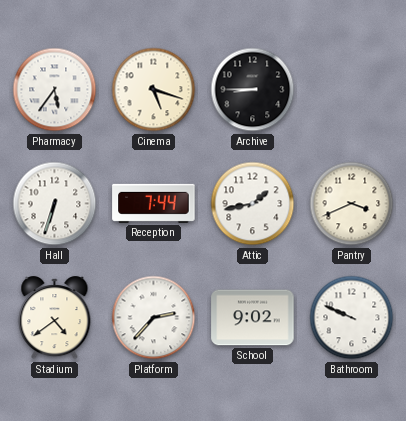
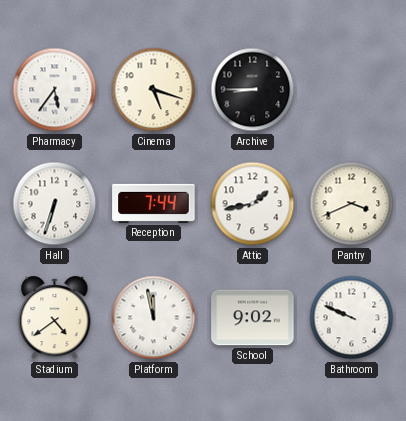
Platform: 2:37 -> 11:58
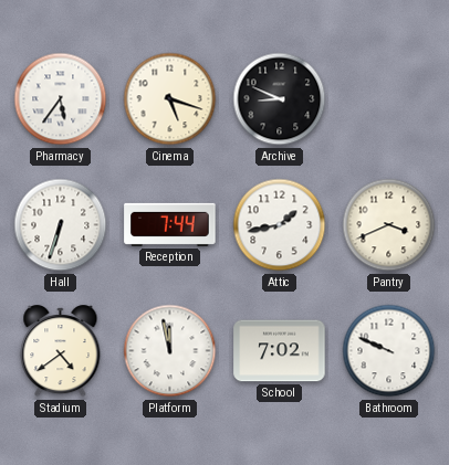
Archive: 8:45 -> 8:49
School: 9:02 -> 7:02
